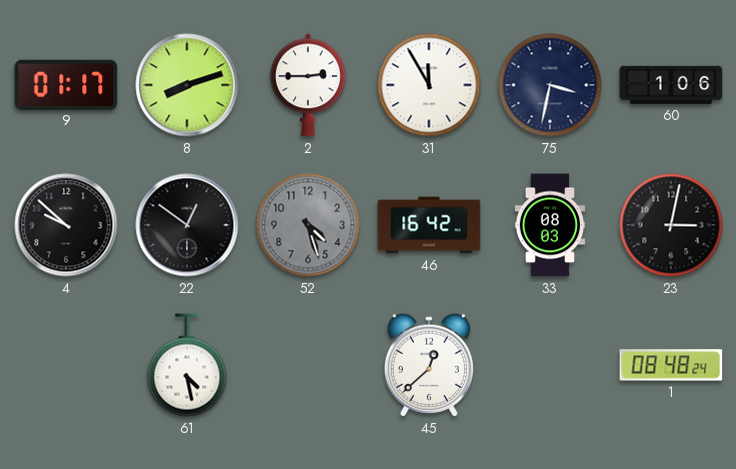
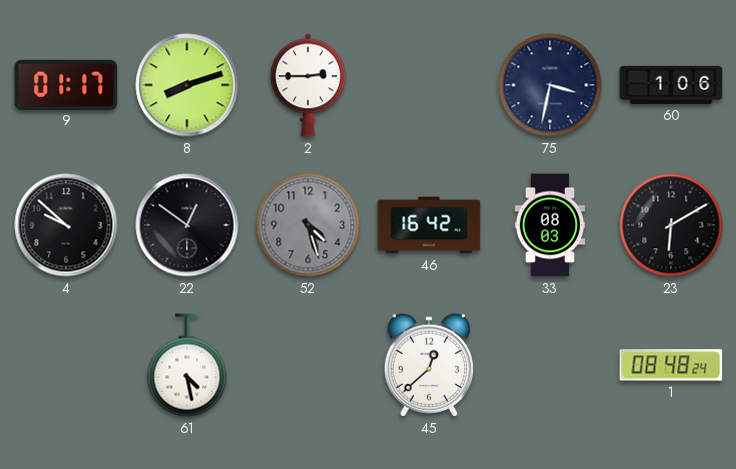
31: 11:55 -> none
23: 3:02 -> 6:10
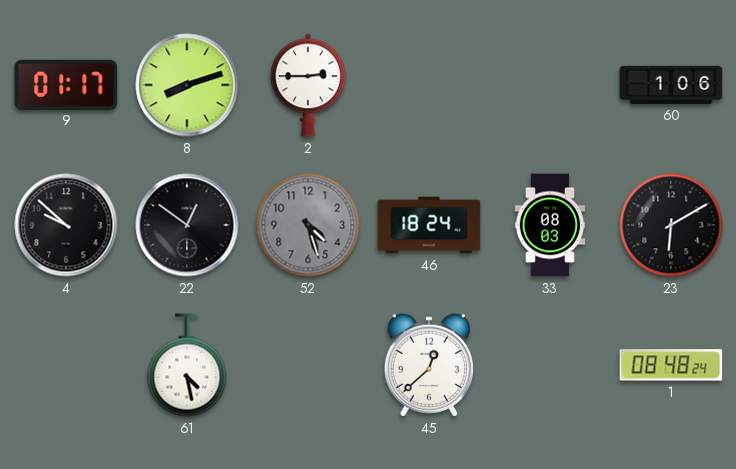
75: 3:32 -> none
46: 16:42 -> 18:24
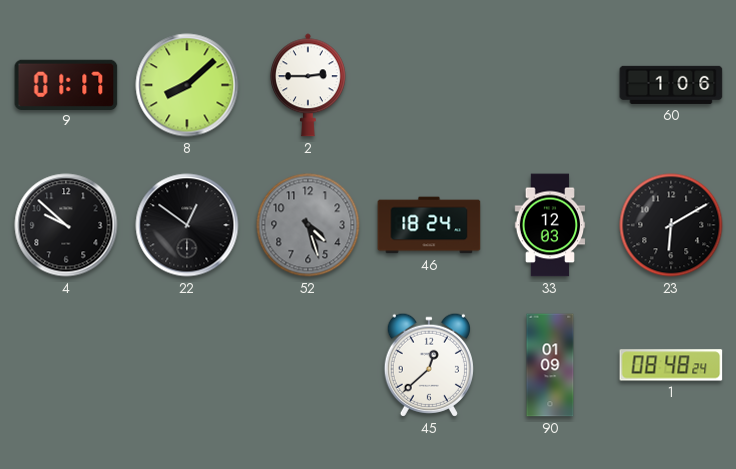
8: 8:12 -> 8:08
33: 08:03 -> 12:03
61: 4:28 -> none
90: none -> 01:09
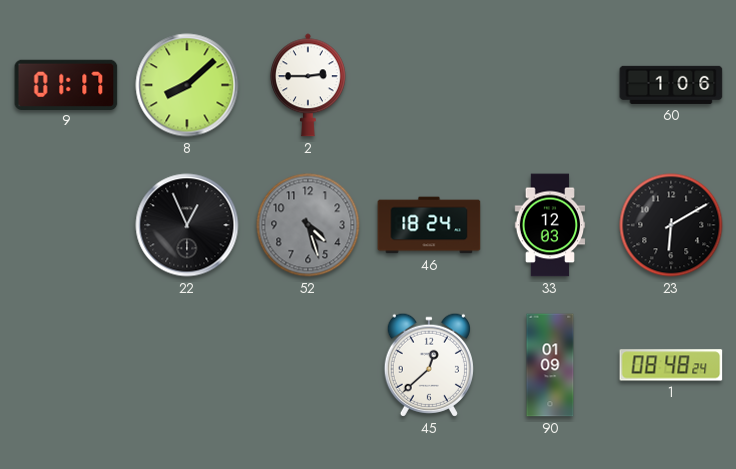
4: 9:52 -> none
22: 12:51 -> 12:56
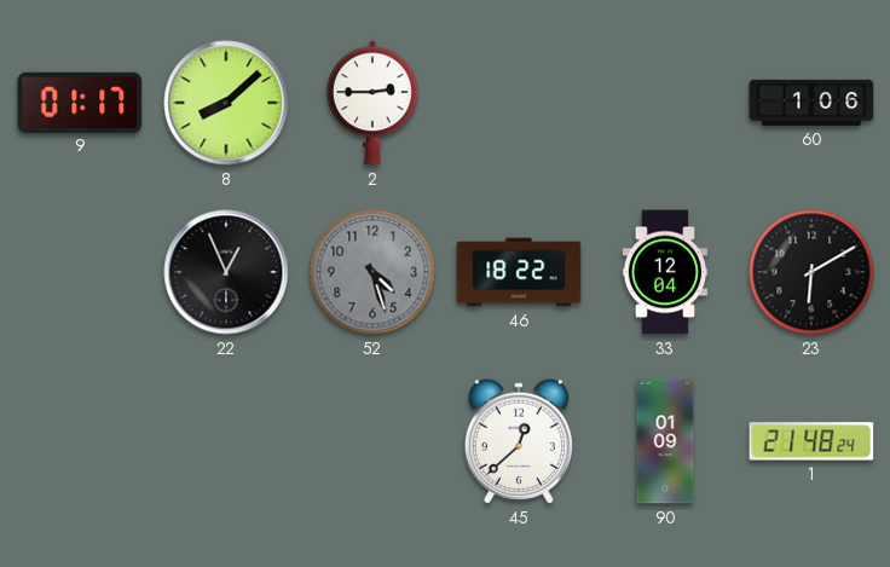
46: 18:24 -> 18:22
33: 12:03 -> 12:04
1: 08:48 -> 21:48
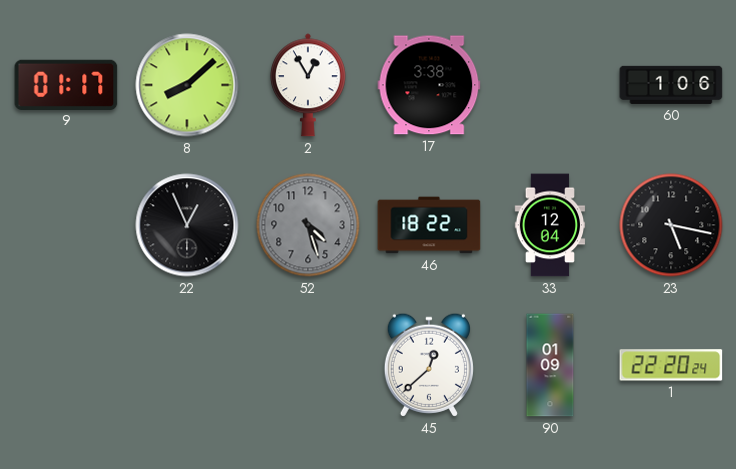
2: 2:45 -> 12:55
17: none -> 3:38
23: 6:10 -> 5:17
1: 21:48 -> 22:20
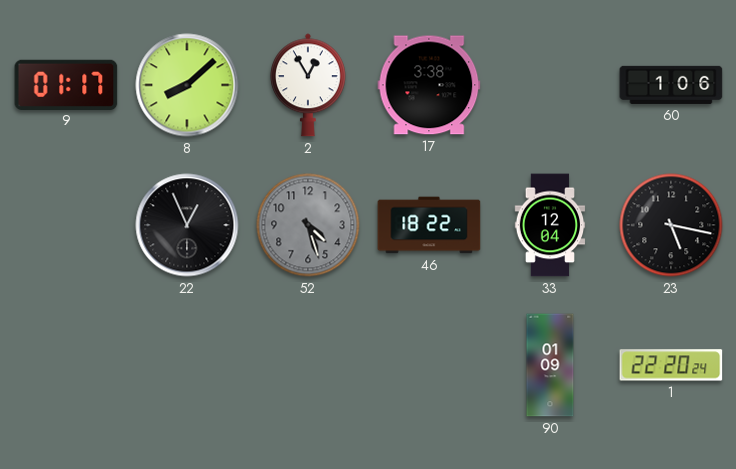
45: 12:38 -> none
